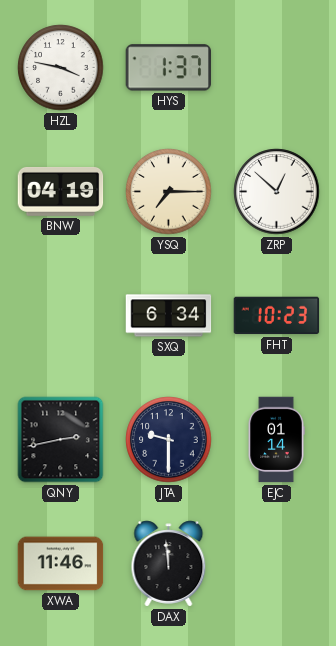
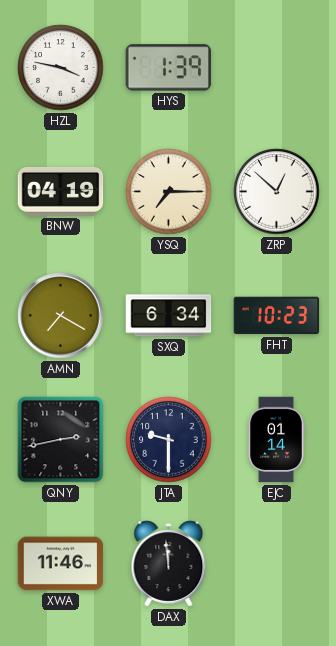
HYS: 1:37 -> 1:39
AMN: none -> 7:20
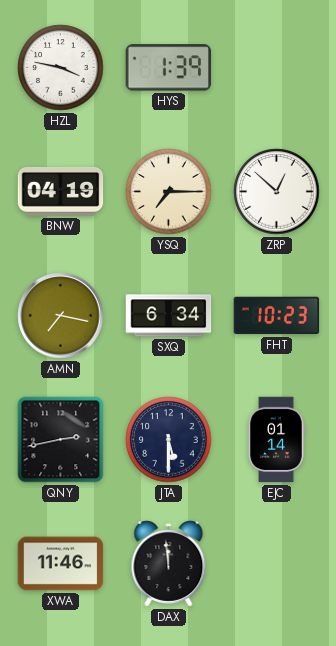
AMN: 7:20 -> 7:17
JTA: 9:30 -> 5:30
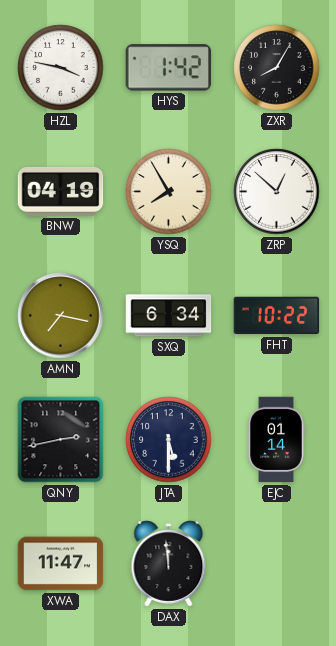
HYS: 1:39 -> 1:42
ZXR: none -> 8:05
YSQ: 7:15 -> 7:55
FHT: 10:23 -> 10:22
XWA: 11:46 -> 11:47
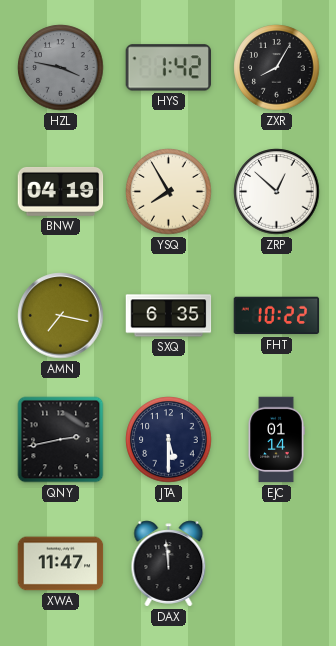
HZL dial: white -> grey
SXQ: 6:34 -> 6:35
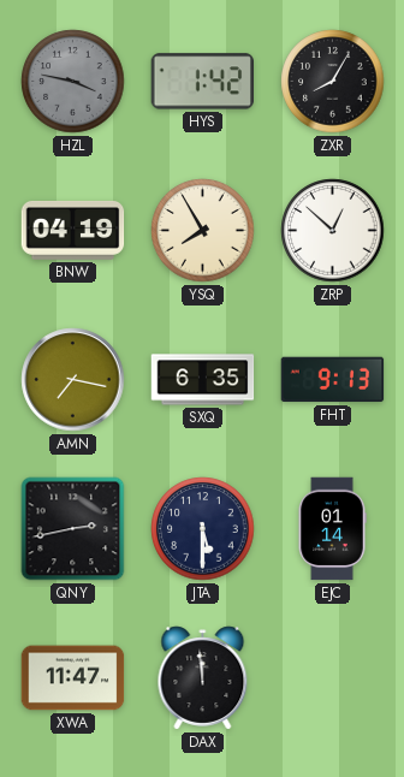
FHT: 10:22 -> 9:13
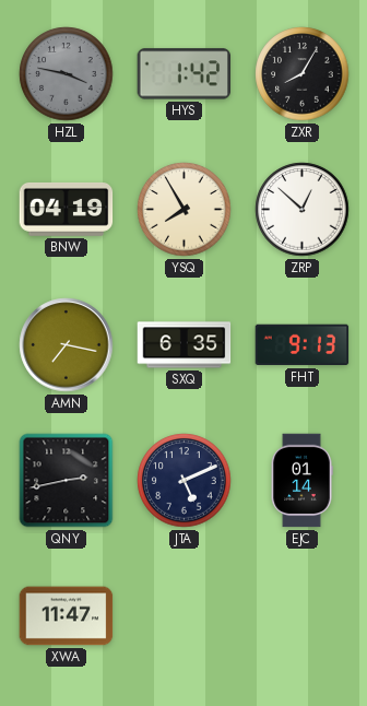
JTA: 5:30 -> 5:11
DAX: 11:59 -> none
